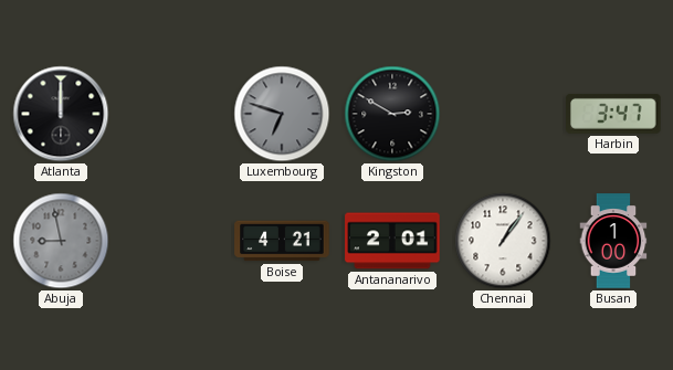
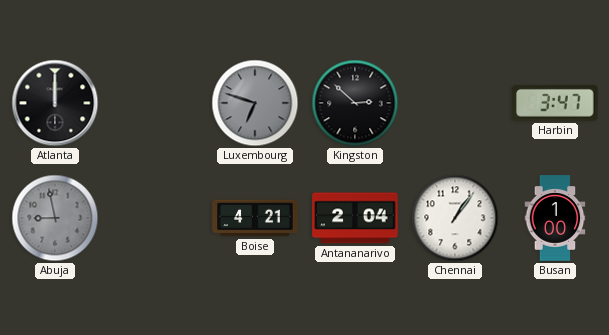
Kingston: 2:50 -> 2:52
Antananarivo: 2:01 -> 2:04
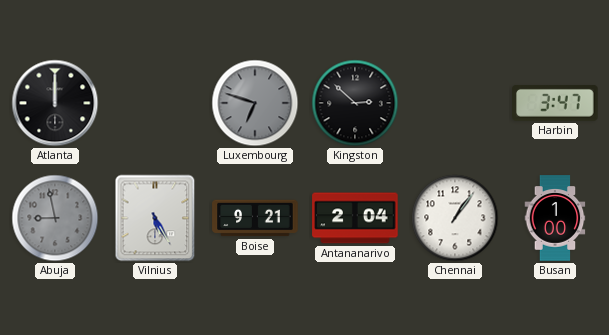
Vilnius: none -> 5:25
Boise: 4:21 -> 9:21
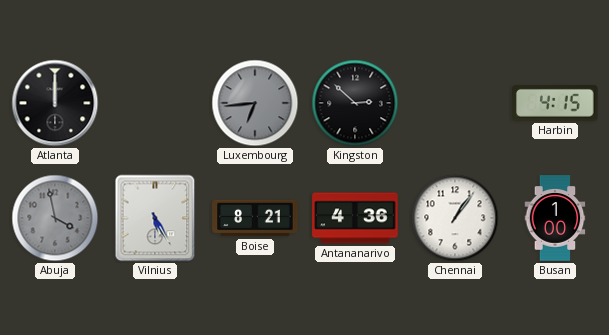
Luxembourg: 6:48 -> 6:44
Harbin: 3:47 -> 4:15
Abuja: 8:58 -> 3:58
Boise: 9:21 -> 8:21
Antananarivo: 2:04 -> 4:36
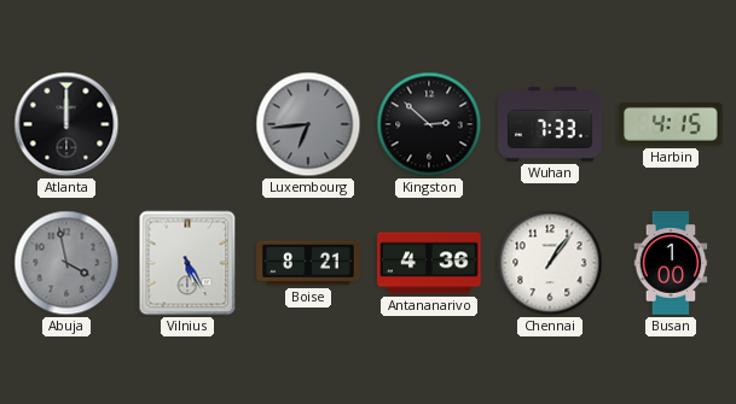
Wuhan: none -> 7:33
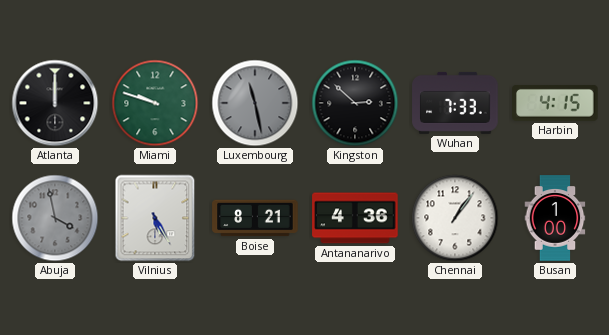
Miami: none -> 9:48
Luxembourg: 6:44 -> 11:28
